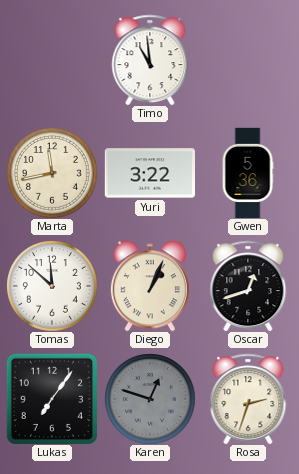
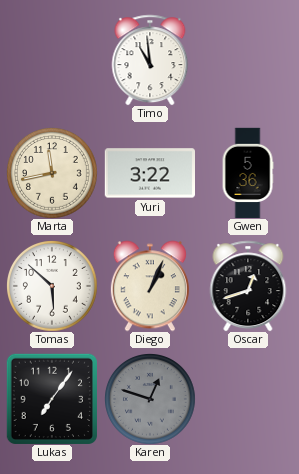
Tomas: 11:52 -> 5:52
Rosa: 2:33 -> none
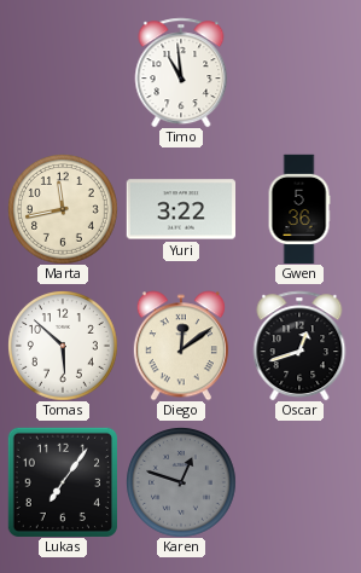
Diego: 1:04 -> 12:09
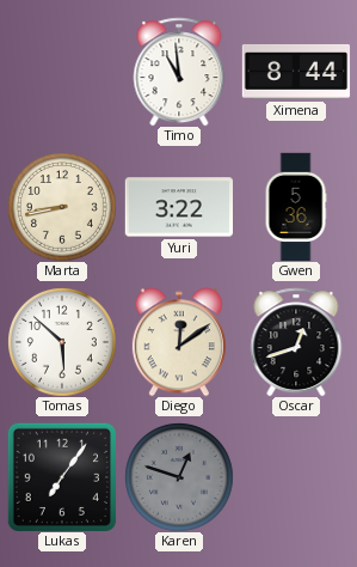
Ximena: none -> 8:44
Marta: 11:43 -> 8:43
